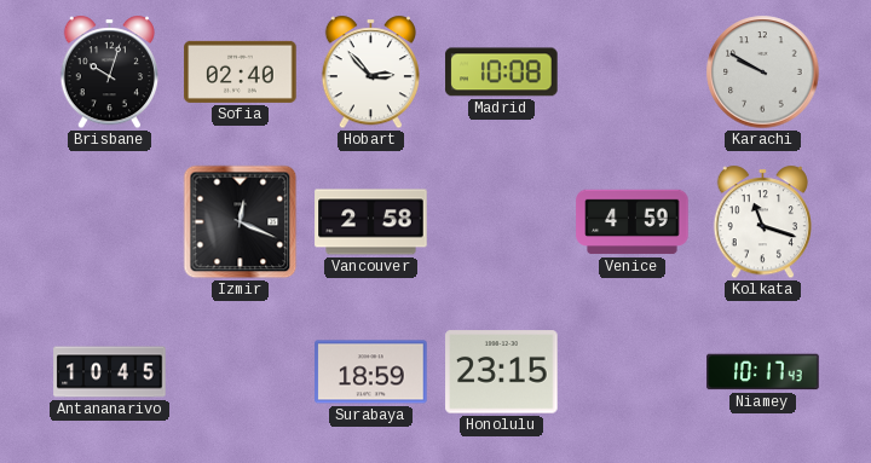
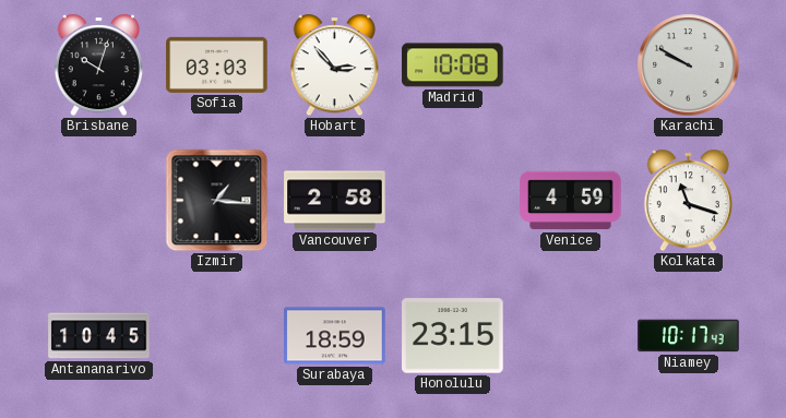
Sofia: 02:40 -> 03:03
Izmir: 12:19 -> 1:16
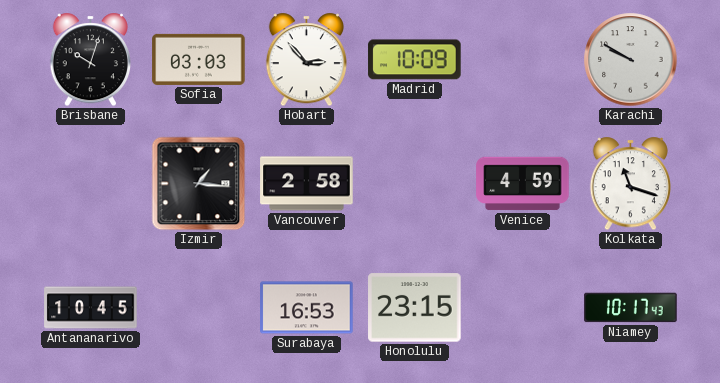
Madrid: 10:08 -> 10:09
Surabaya: 18:59 -> 16:53
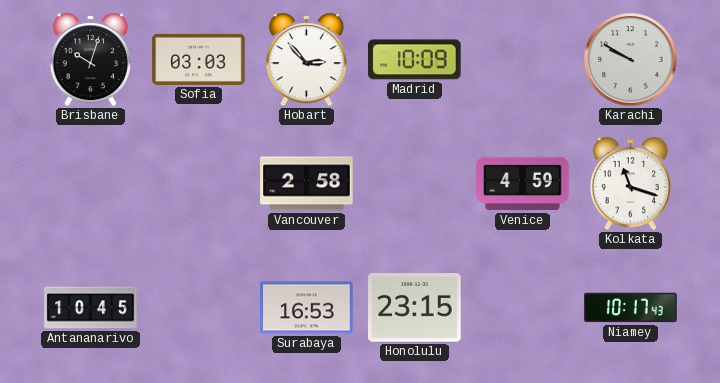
Izmir: 1:16 -> none
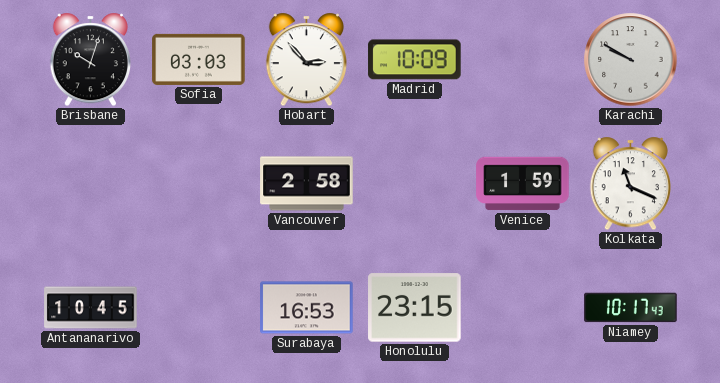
Venice: 4:59 -> 1:59
Kolkata: 11:18 -> 11:19
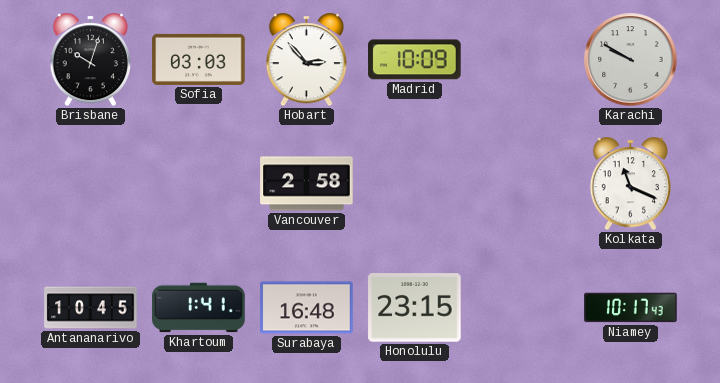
Venice: 1:59 -> none
Khartoum: none -> 1:41
Surabaya: 16:53 -> 16:48
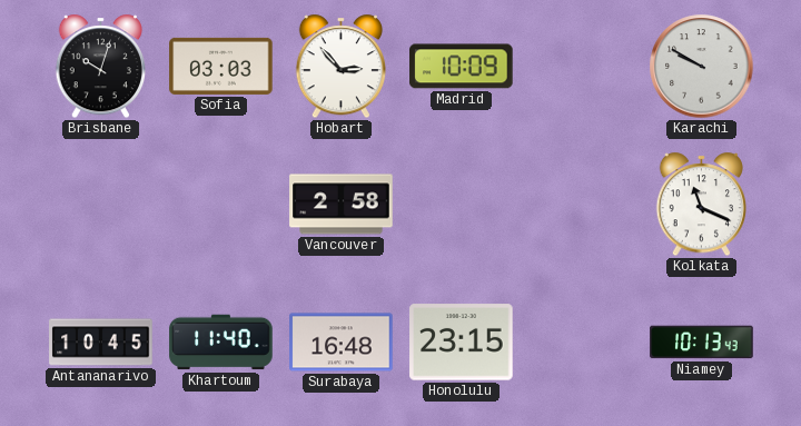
Khartoum: 1:41 -> 11:40
Niamey: 10:17 -> 10:13
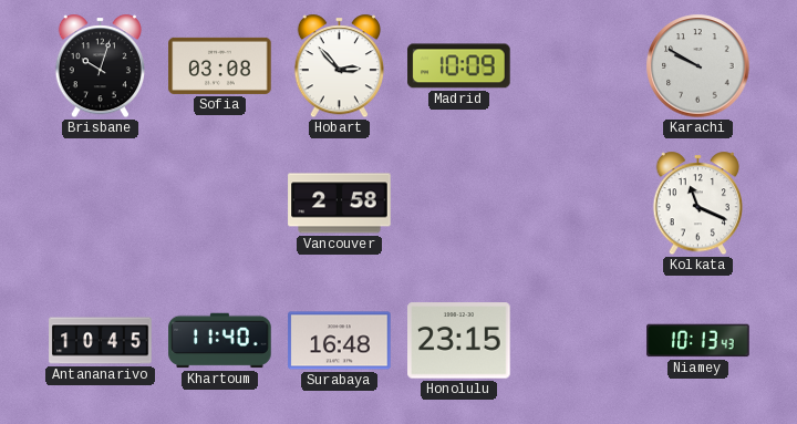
Sofia: 03:03 -> 03:08
